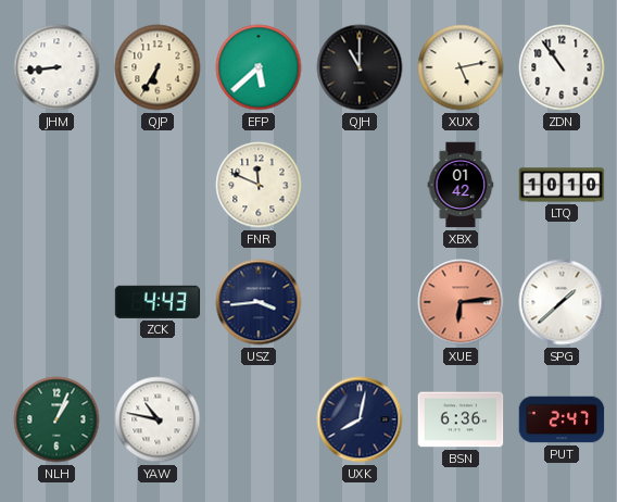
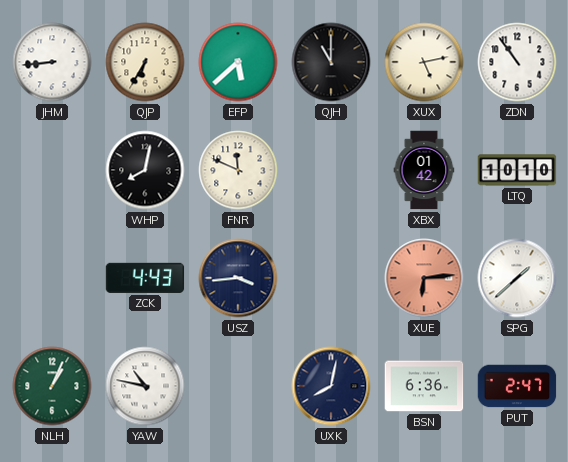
WHP: none -> 8:02
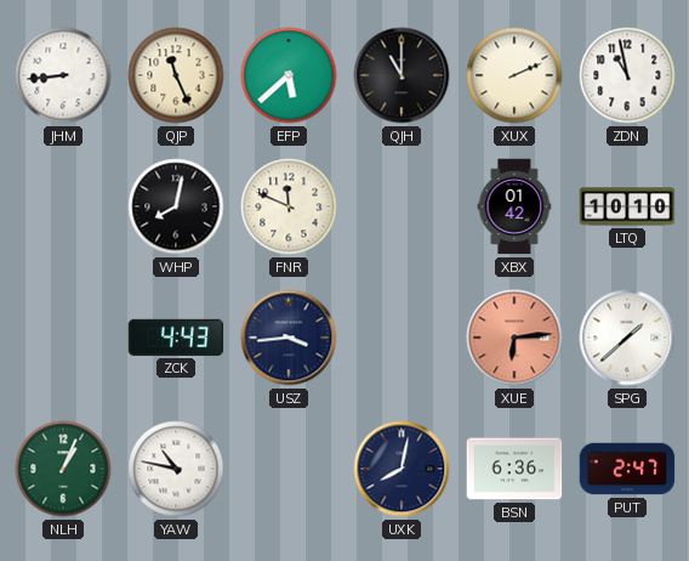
QJP: 6:35 -> 11:26
XUX: 5:13 -> 2:11
ZDN: 10:54 -> 10:58
